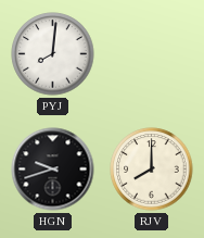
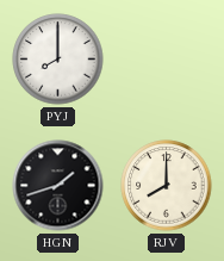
PYJ: 8:01 -> 8:00
HGN: 9:42 -> 1:42
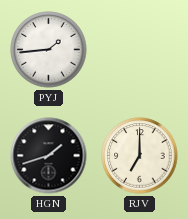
PYJ: 8:00 -> 1:44
RJV: 8:00 -> 7:00
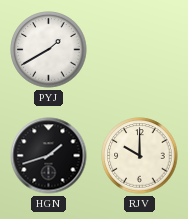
PYJ: 1:44 -> 1:40
RJV: 7:00 -> 10:00
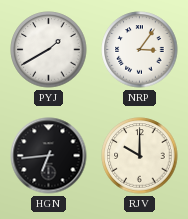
NRP: none -> 3:06
HGN: 1:42 -> 6:44
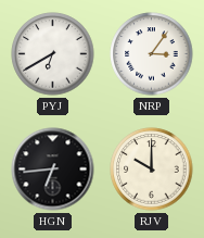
PYJ: 1:40 -> 6:40
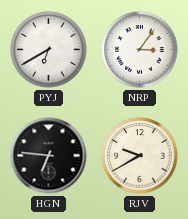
HGN: 6:44 -> 6:46
RJV: 10:00 -> 9:40
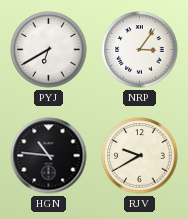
HGN: 6:46 -> 10:46
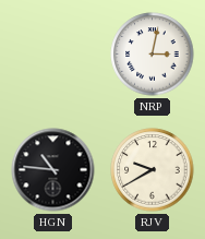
PYJ: 6:40 -> none
NRP: 3:06 -> 3:02
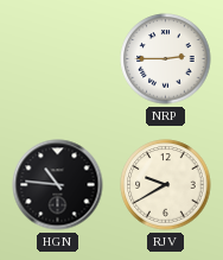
NRP: 3:02 -> 2:45
